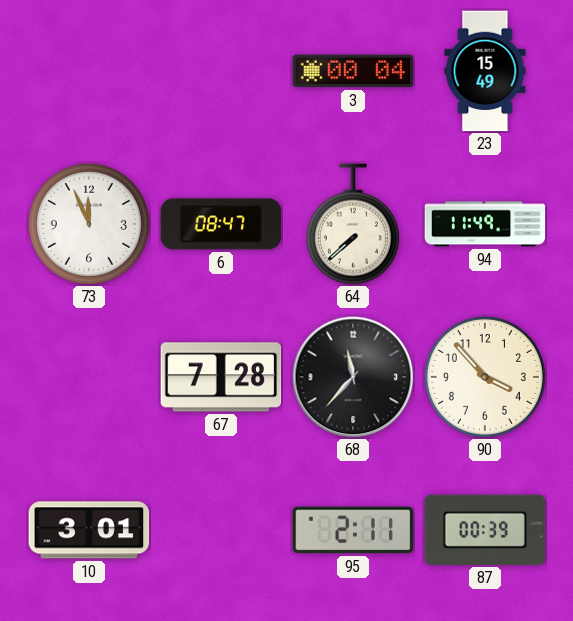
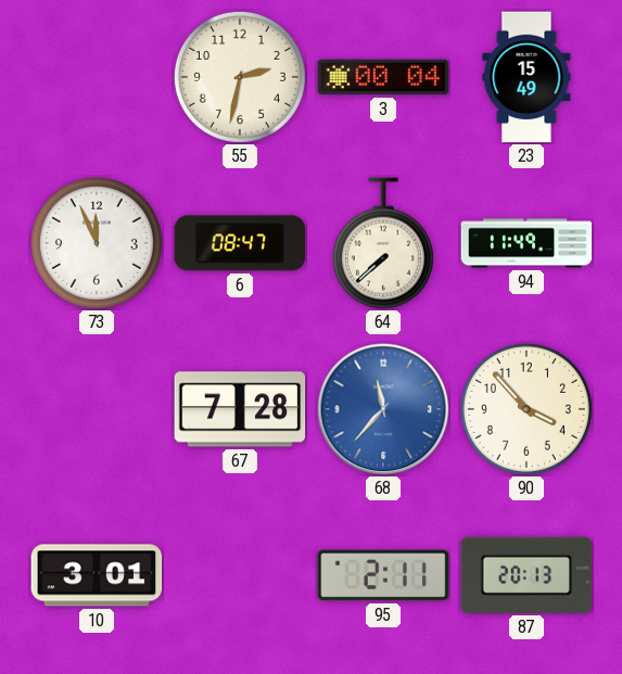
55: none -> 2:32
68 dial: black -> blue
87: 00:39 -> 20:13
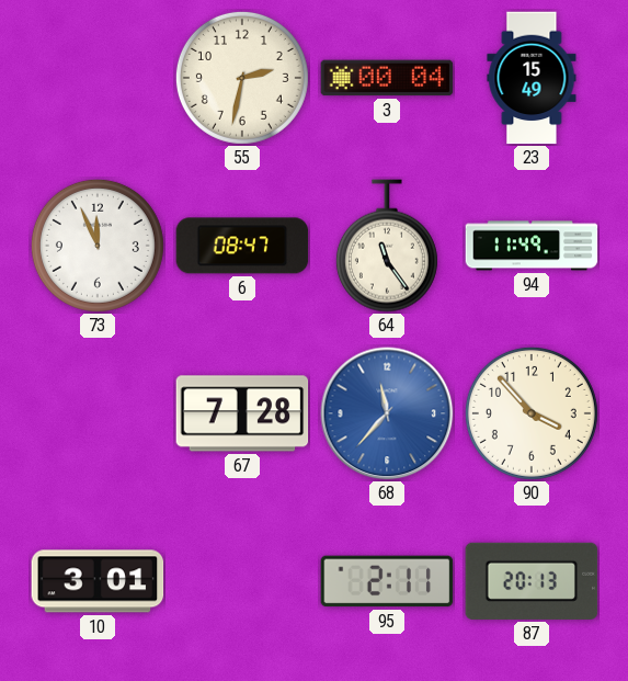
64: 7:38 -> 11:24
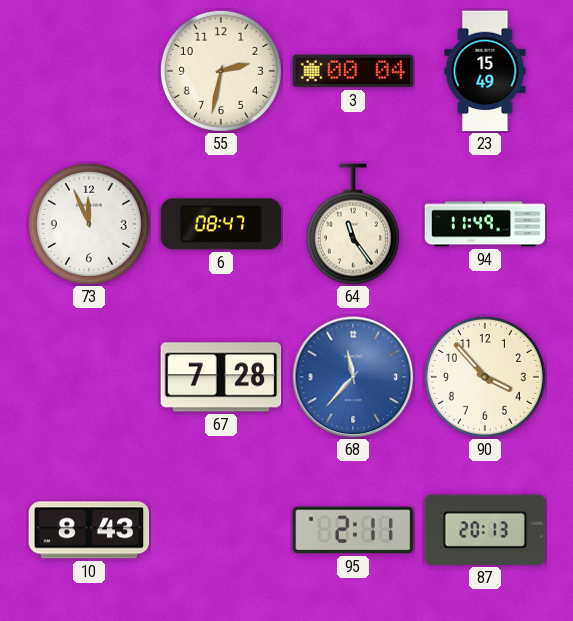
10: 3:01 -> 8:43
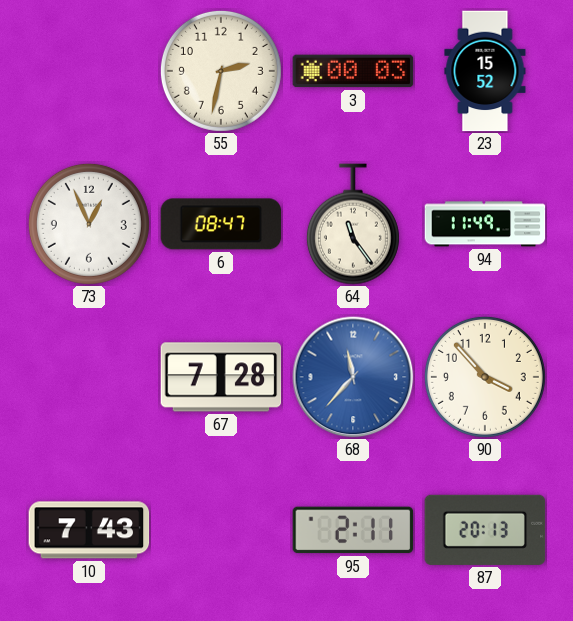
3: 00:04 -> 00:03
23: 15:49 -> 15:52
73: 11:56 -> 12:56
10: 8:43 -> 7:43
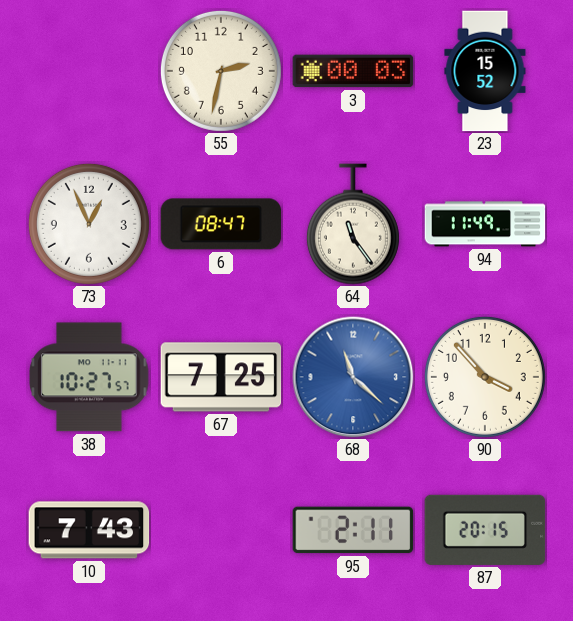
38: none -> 10:27
67: 7:28 -> 7:25
68: 11:37 -> 11:22
87: 20:13 -> 20:15
